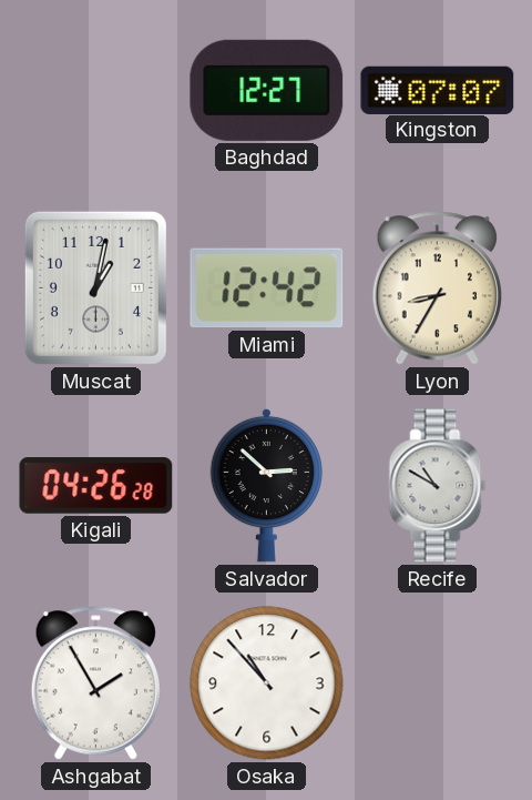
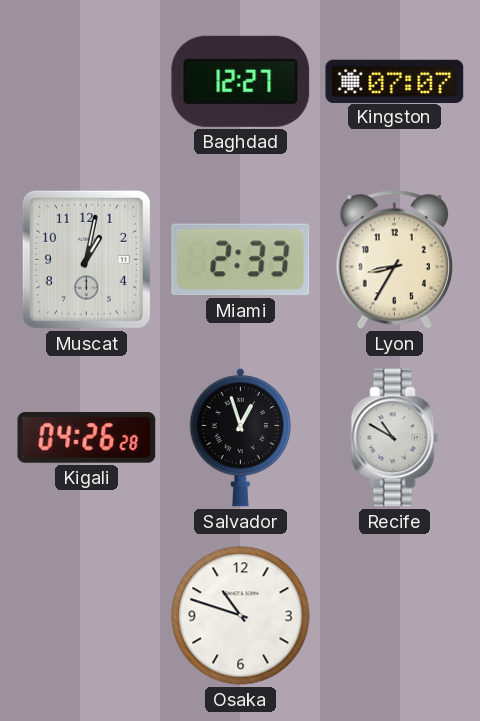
Miami: 12:42 -> 2:33
Salvador: 2:52 -> 12:57
Ashgabat: 1:55 -> none
Osaka: 10:53 -> 10:48
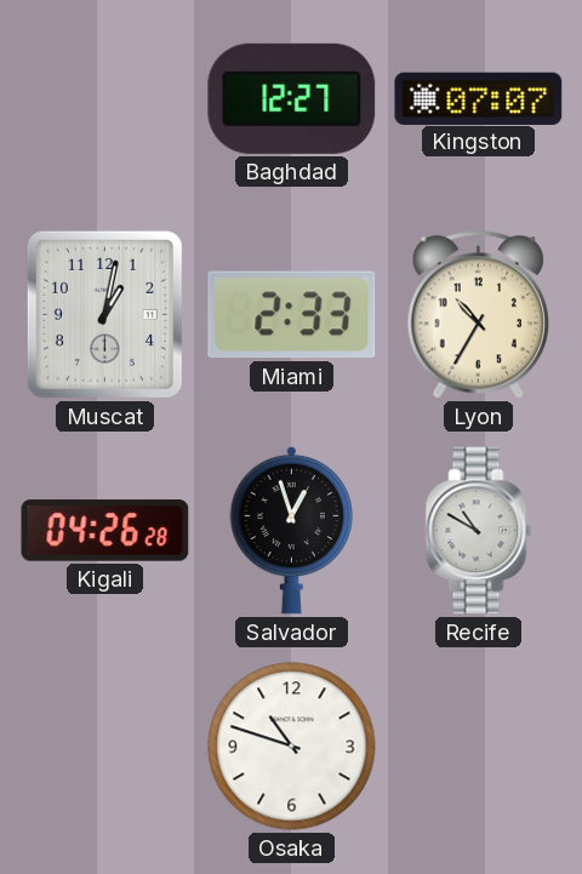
Lyon: 8:35 -> 10:35
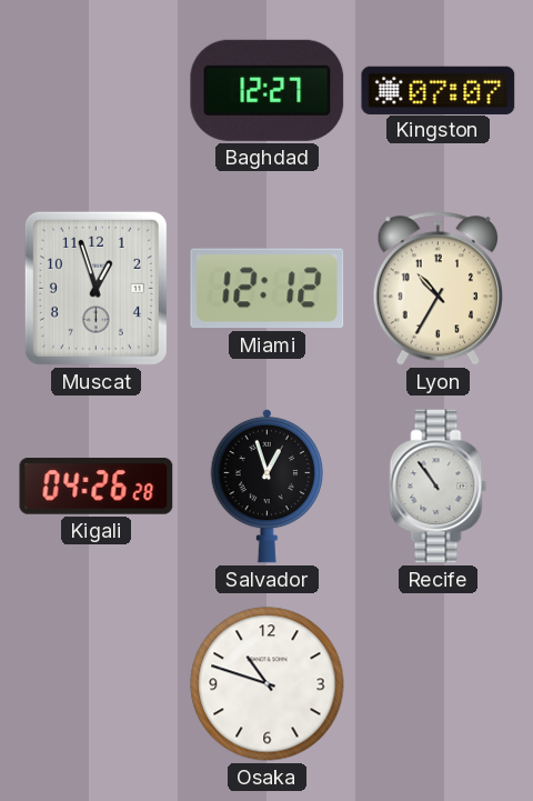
Muscat: 1:02 -> 12:57
Miami: 2:33 -> 12:12
Recife: 10:50 -> 10:54
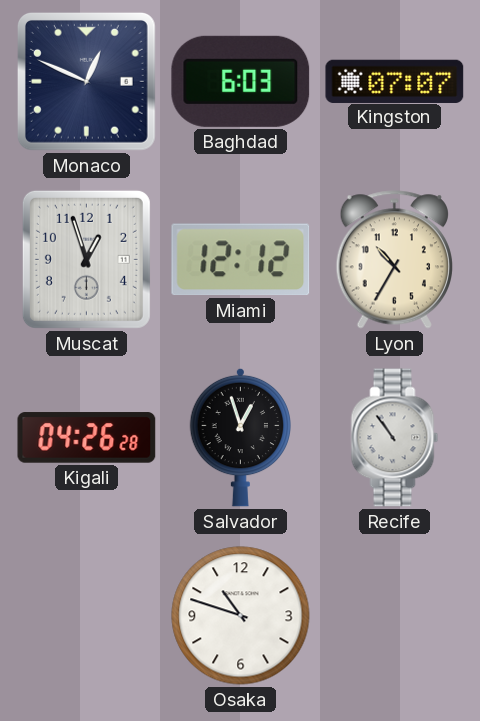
Monaco: none -> 12:49
Baghdad: 12:27 -> 6:03
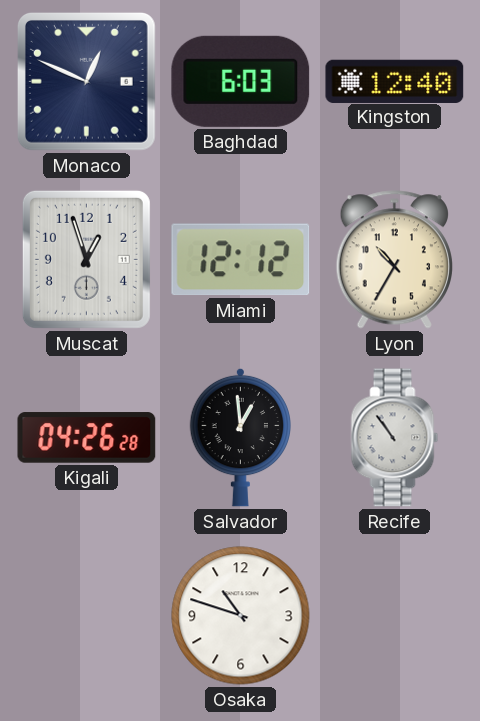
Kingston: 07:07 -> 12:40
Salvador: 12:57 -> 12:59
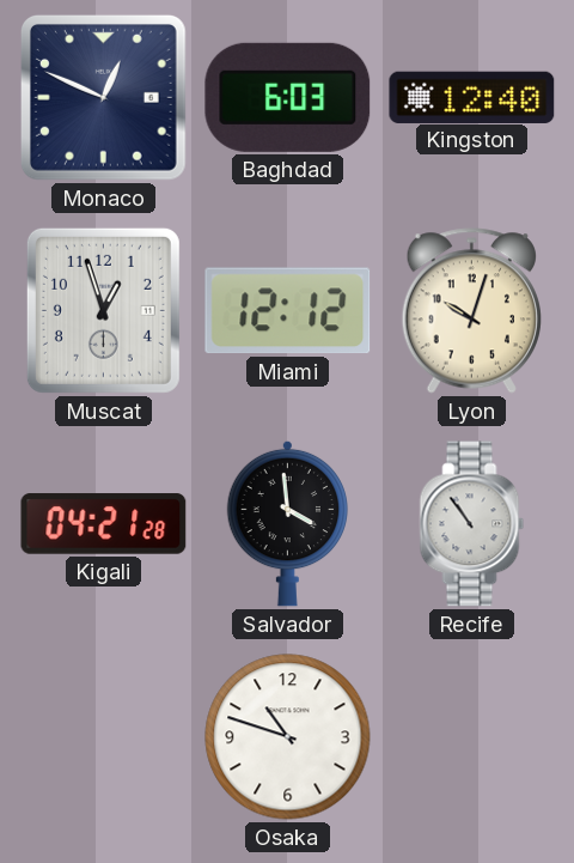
Lyon: 10:35 -> 10:03
Kigali: 04:26 -> 04:21
Salvador: 12:59 -> 3:59
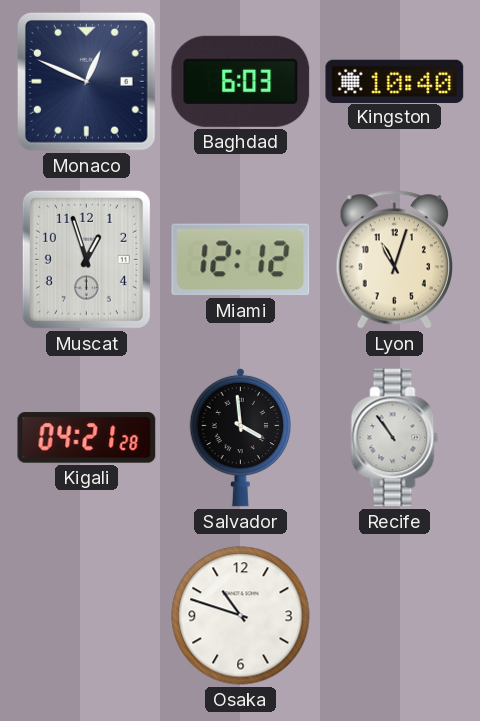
Kingston: 12:40 -> 10:40
Lyon: 10:03 -> 11:03
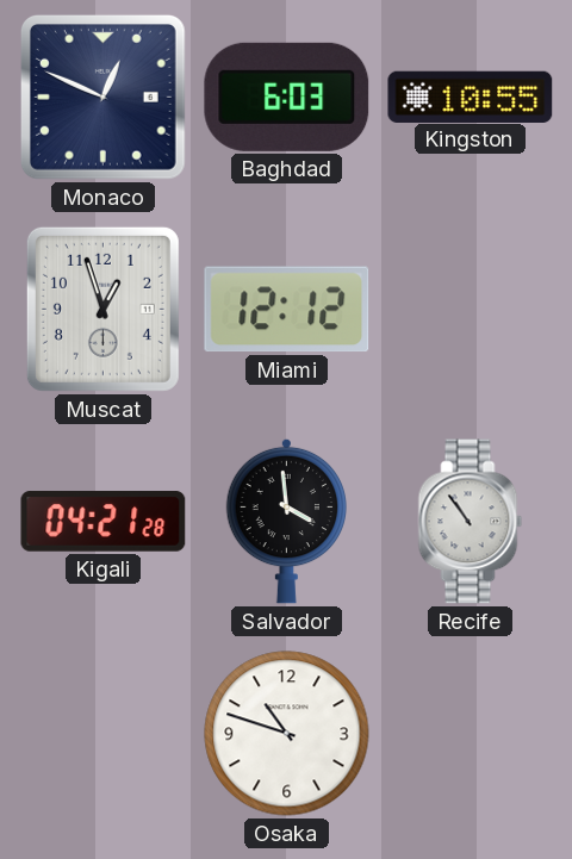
Kingston: 10:40 -> 10:55
Lyon: 11:03 -> none
